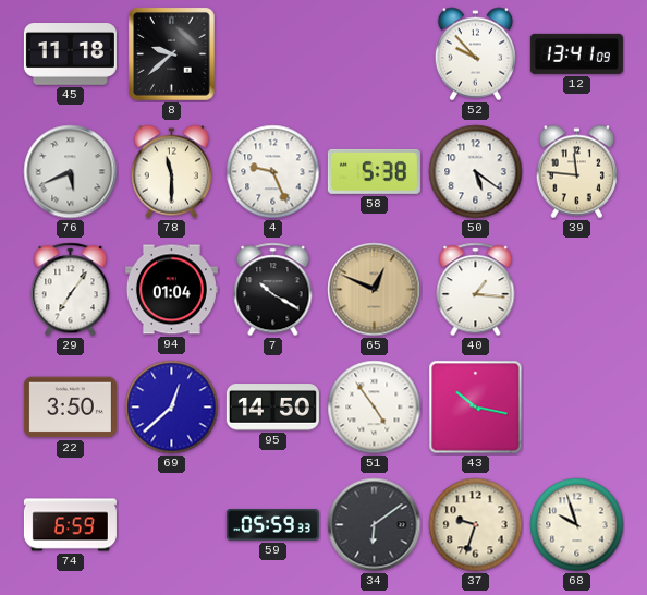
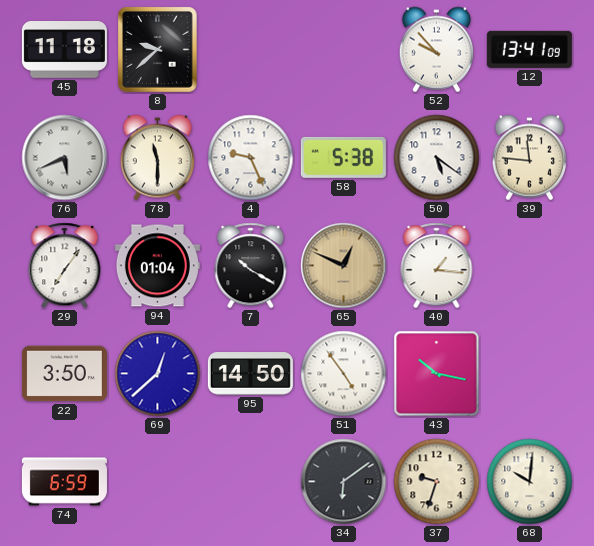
59: 05:59 -> none
68: 9:57 -> 10:01
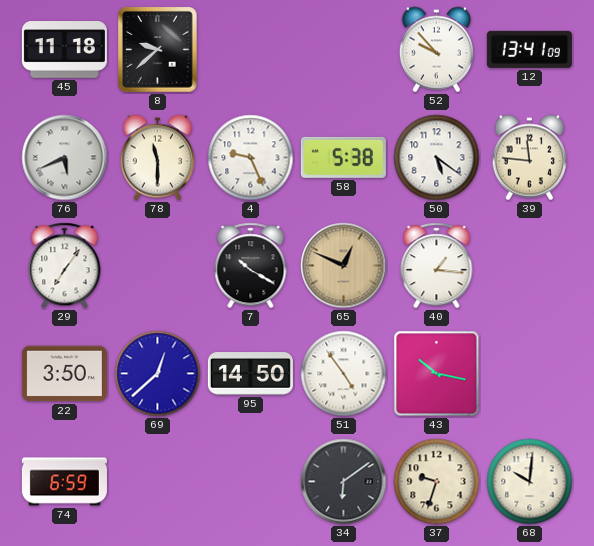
94: 01:04 -> none
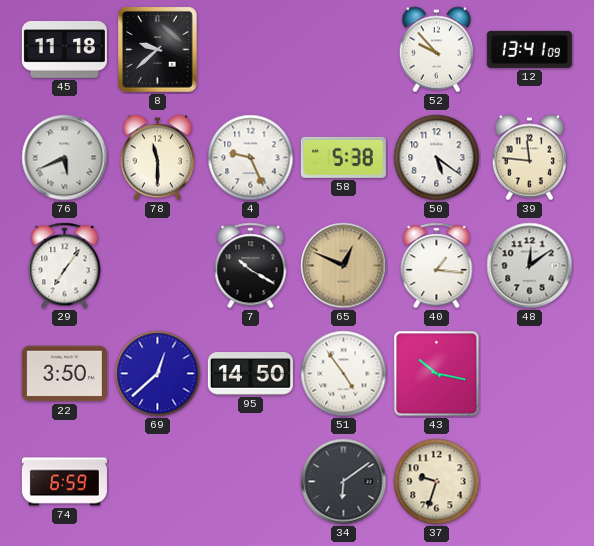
48: none -> 12:09
68: 10:01 -> none
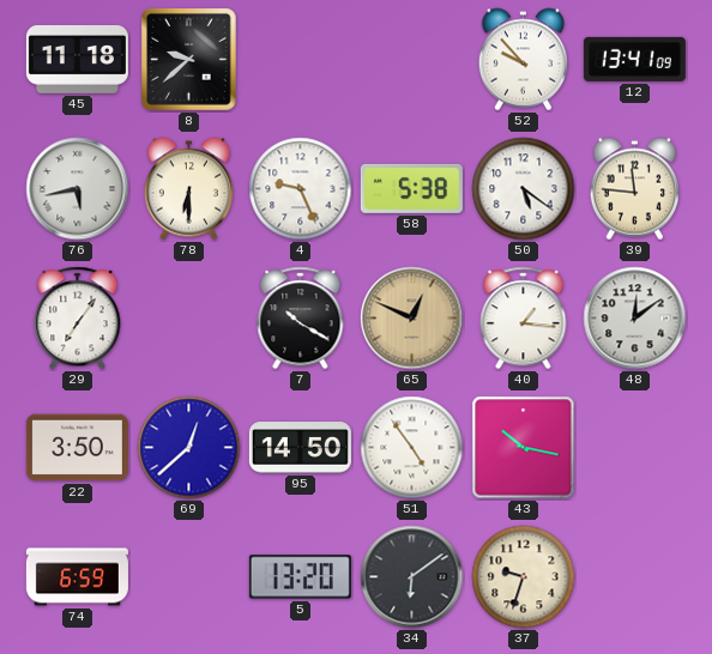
76: 5:41 -> 5:43
78: 11:30 -> 6:30
5: none -> 13:20
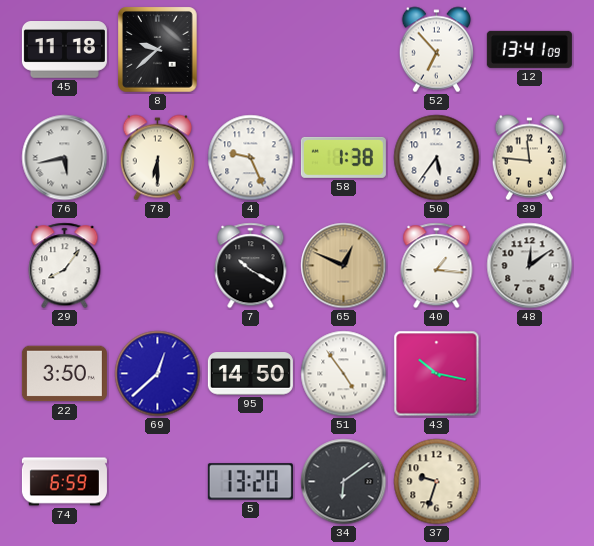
52: 9:53 -> 6:53
58: 5:38 -> 1:38
50: 5:21 -> 5:36
29: 7:06 -> 8:06
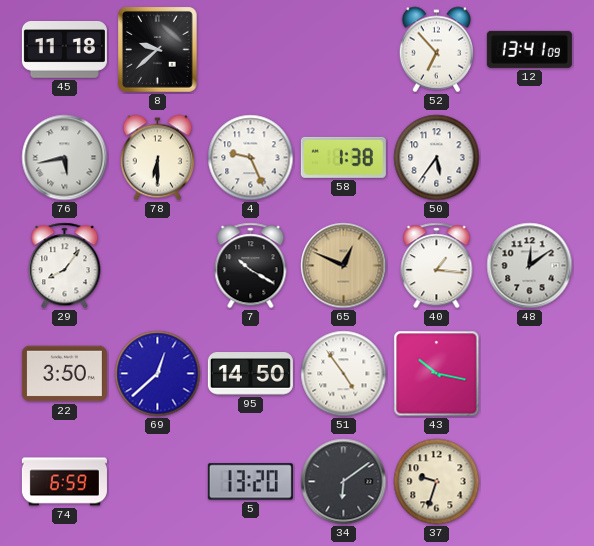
39: 11:46 -> none
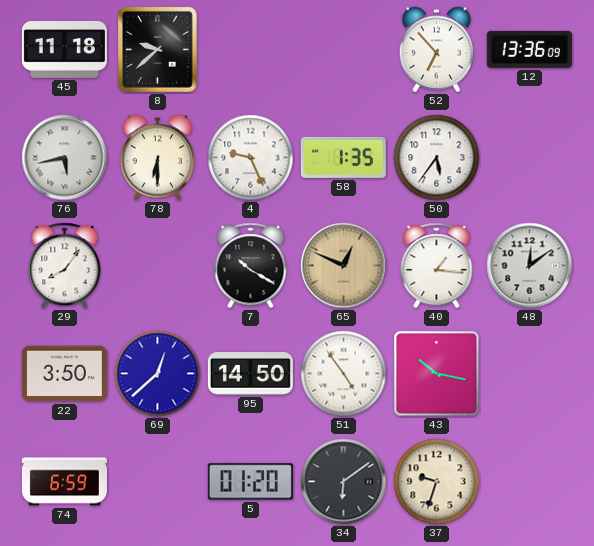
12: 13:41 -> 13:36
58: 1:38 -> 1:35
5: 13:20 -> 01:20
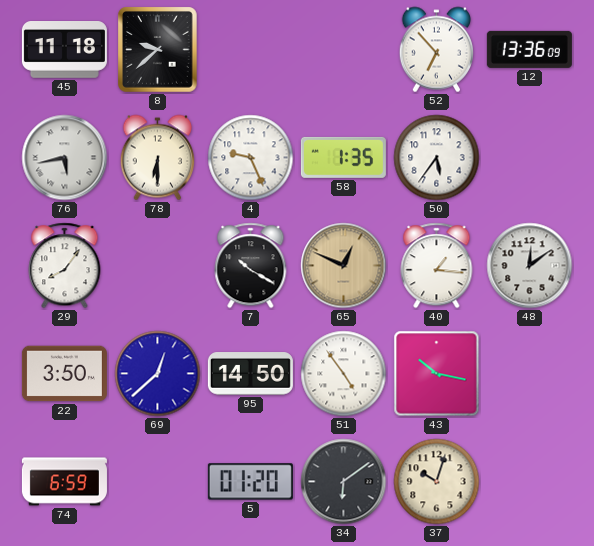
37: 9:33 -> 10:03
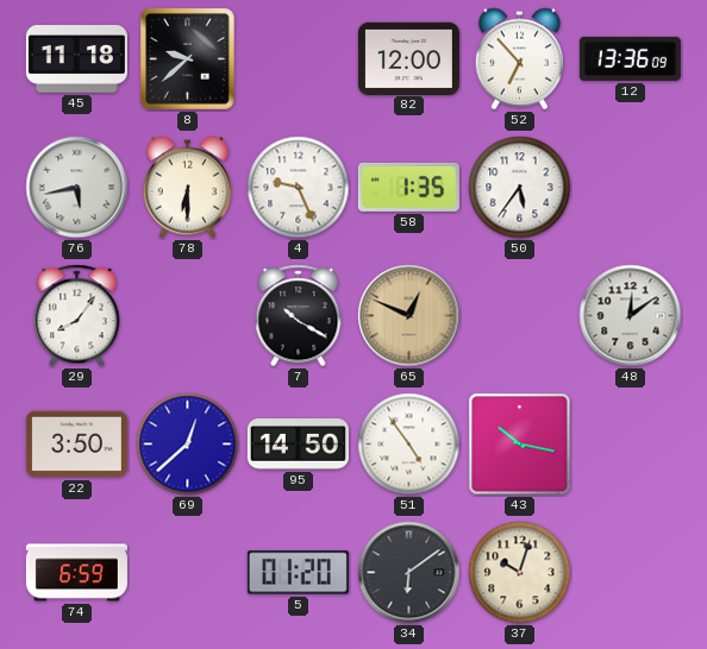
82: none -> 12:00
40: 1:16 -> none
